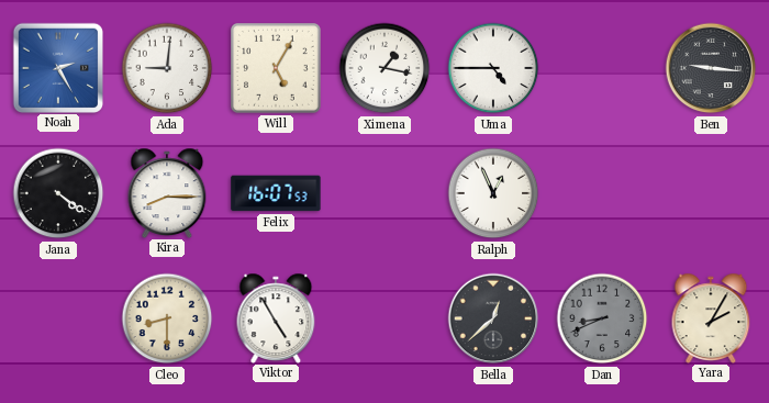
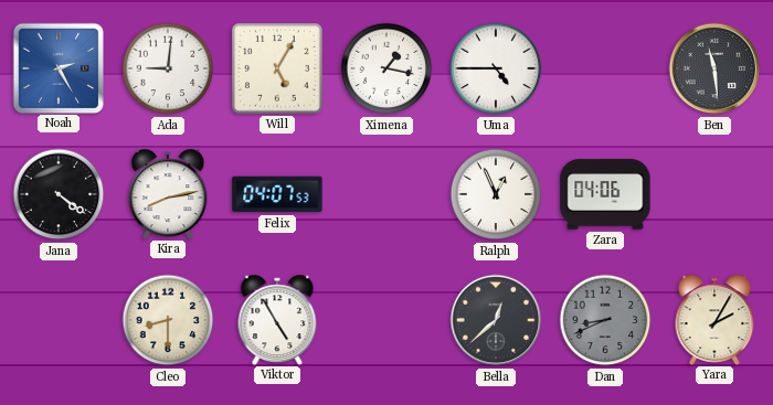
Ben: 9:16 -> 11:29
Kira: 8:15 -> 8:13
Felix: 16:07 -> 04:07
Zara: none -> 04:06
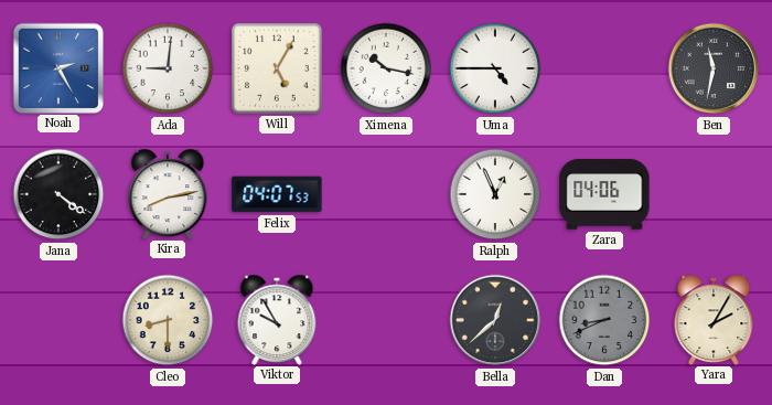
Ximena: 1:17 -> 10:17
Ben: 11:29 -> 11:32
Viktor: 4:55 -> 9:55
